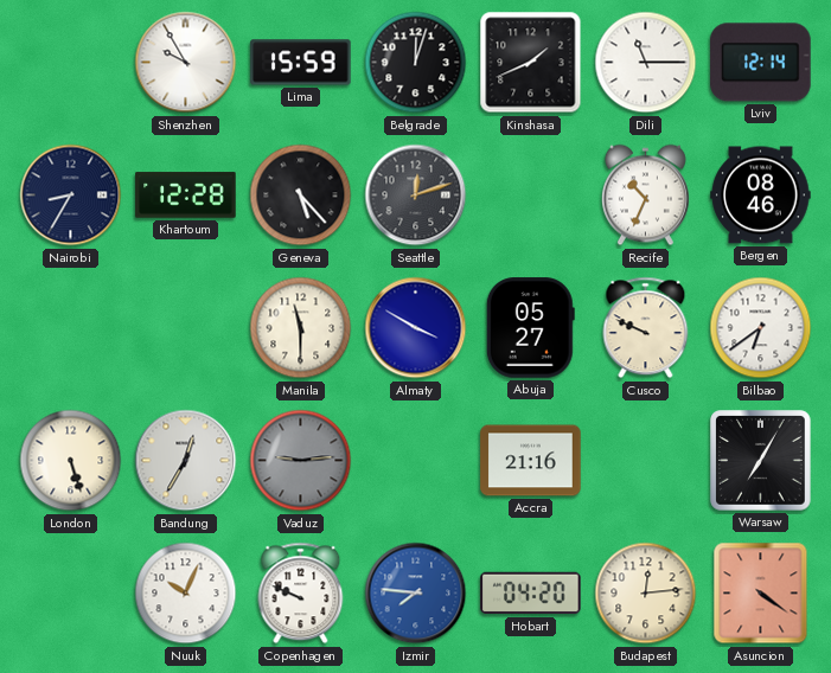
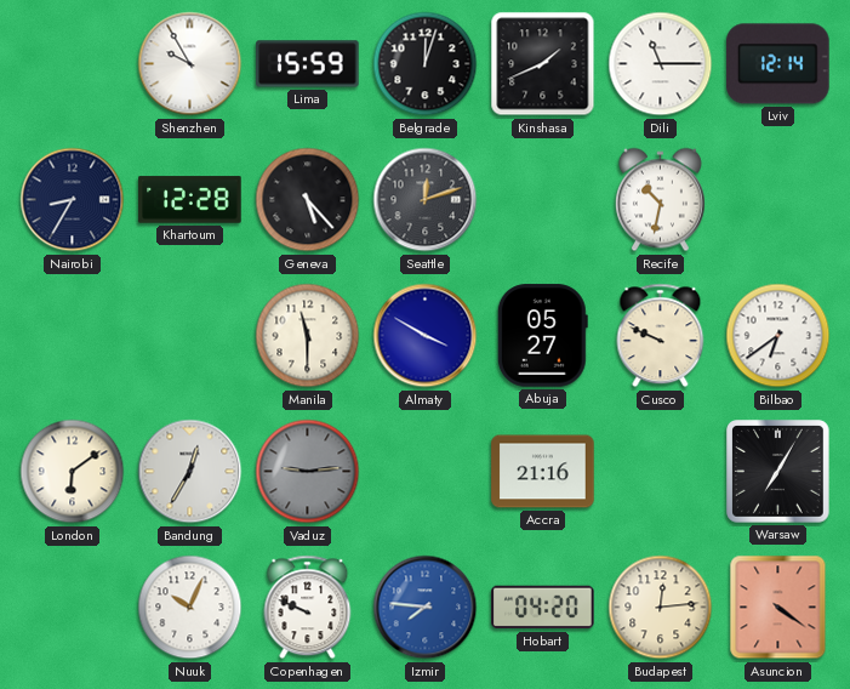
Recife: 10:34 -> 10:32
Bergen: 08:46 -> none
London: 5:27 -> 6:09
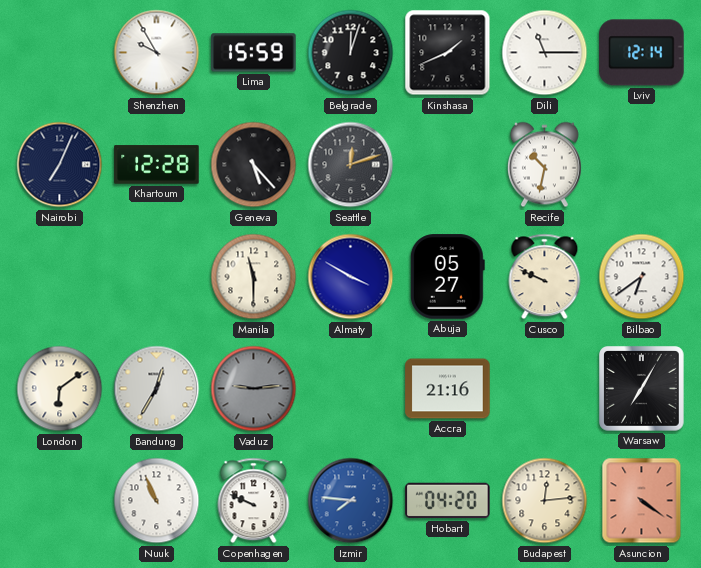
Nairobi: 8:35 -> 7:04
Nuuk: 10:04 -> 10:56
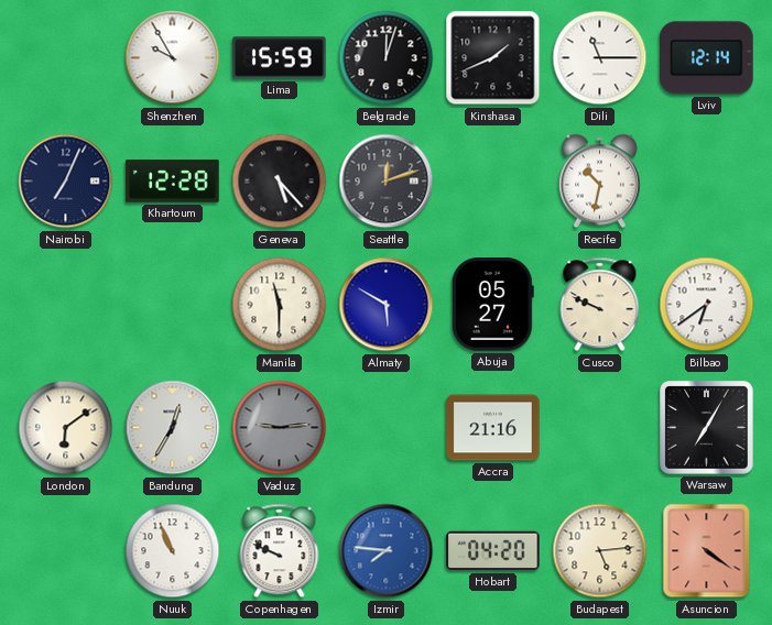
Almaty: 3:50 -> 5:50
Budapest: 12:14 -> 5:14
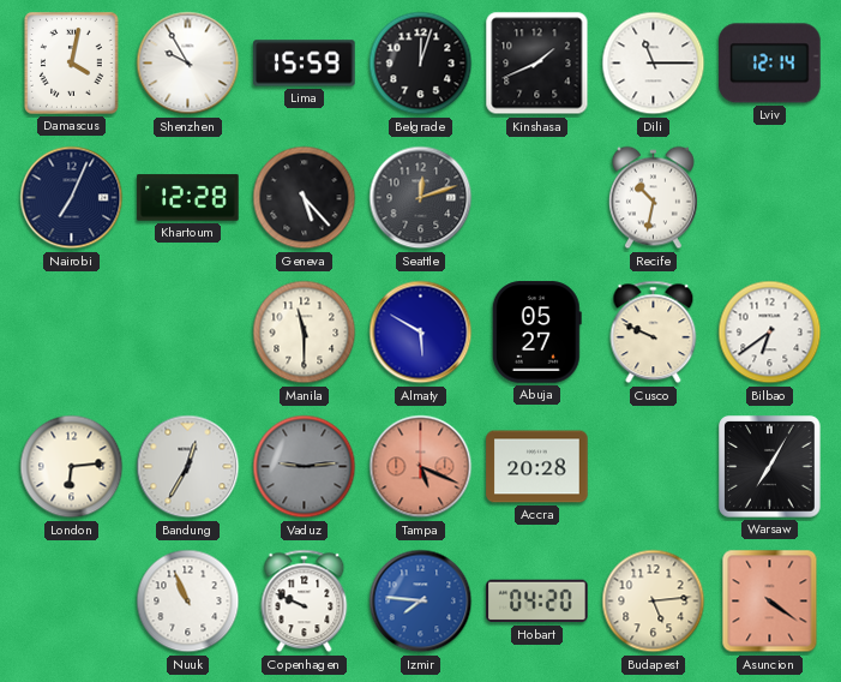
Damascus: none -> 4:02
London: 6:09 -> 6:14
Tampa: none -> 5:19
Accra: 21:16 -> 20:28
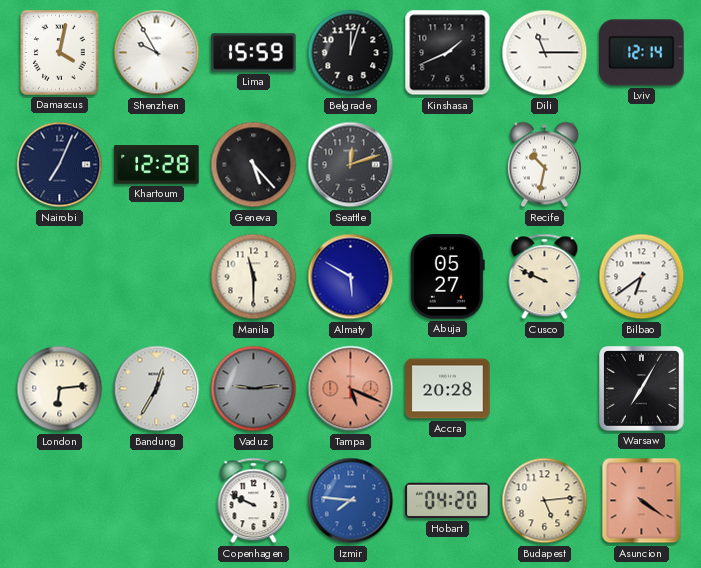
Nuuk: 10:56 -> none
